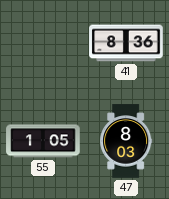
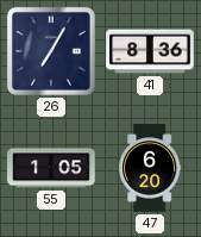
26: none -> 7:05
47: 8:03 -> 6:20
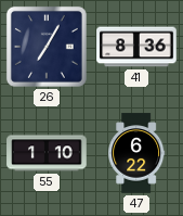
55: 1:05 -> 1:10
47: 6:20 -> 6:22
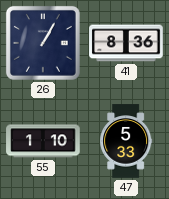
26: 7:05 -> 1:05
47: 6:22 -> 5:33
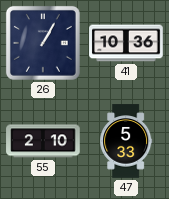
41: 8:36 -> 10:36
55: 1:10 -> 2:10
